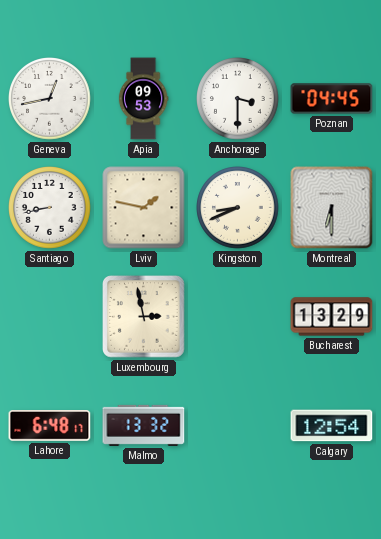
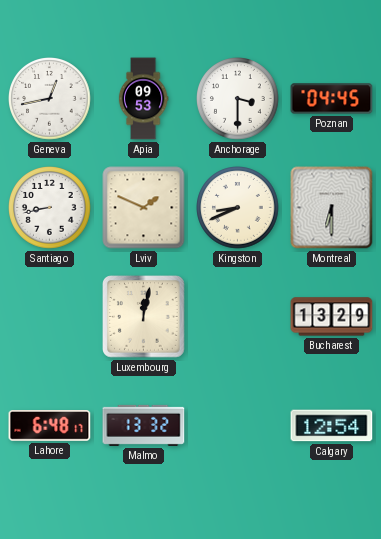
Lviv: 1:47 -> 1:49
Luxembourg: 2:58 -> 12:02
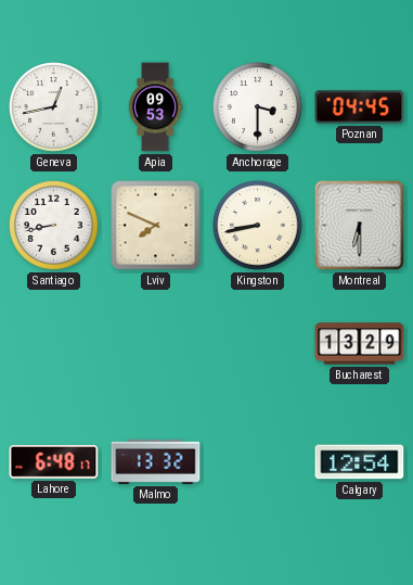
Lviv: 1:49 -> 7:49
Kingston: 8:41 -> 8:43
Luxembourg: 12:02 -> none
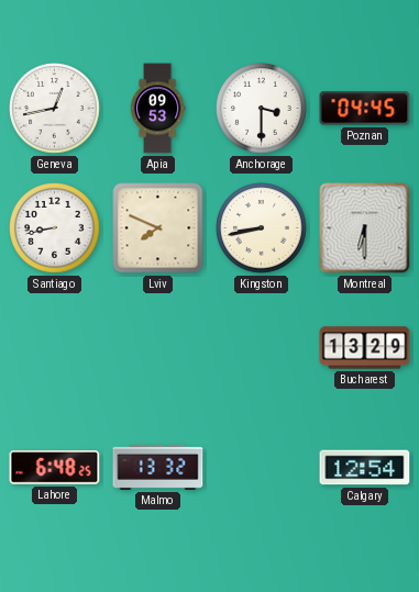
Lahore: 6:48:17 -> 6:48:25
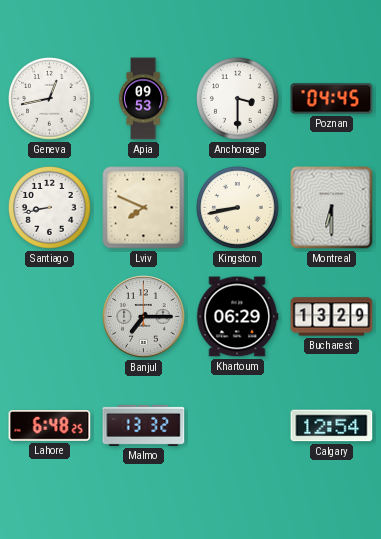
Banjul: none -> 7:15
Khartoum: none -> 06:29
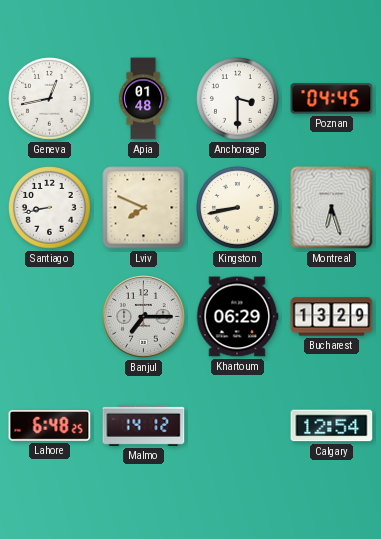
Apia: 09:53 -> 01:48
Montreal: 6:30 -> 6:27
Malmo: 13:32 -> 14:12
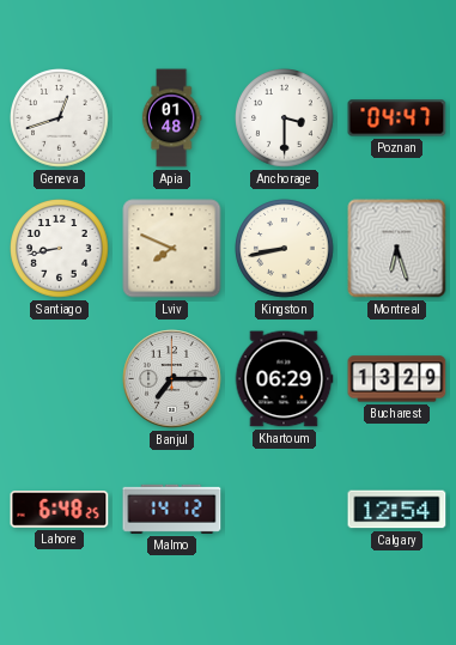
Geneva: 12:43 -> 12:42
Poznan: 04:45 -> 04:47
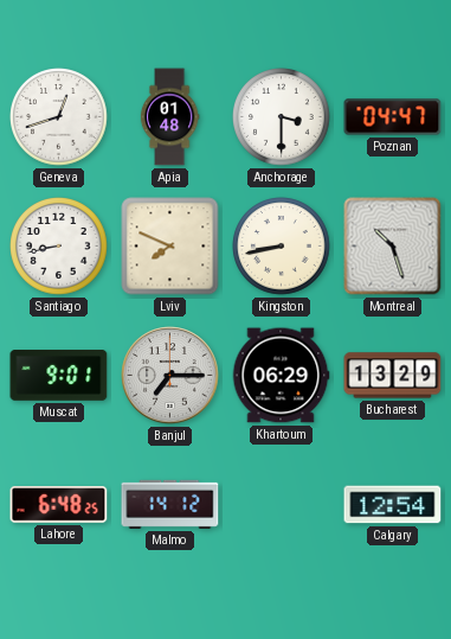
Montreal: 6:27 -> 10:27
Muscat: none -> 9:01
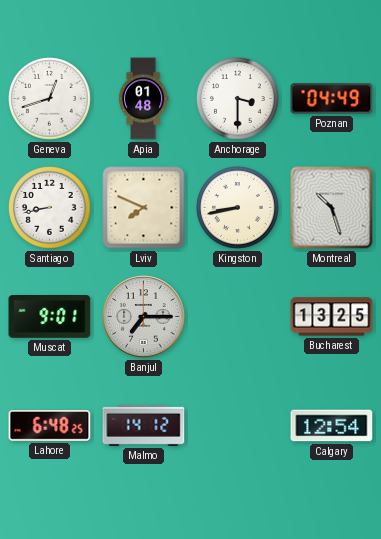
Poznan: 04:47 -> 04:49
Khartoum: 06:29 -> none
Bucharest: 13:29 -> 13:25
